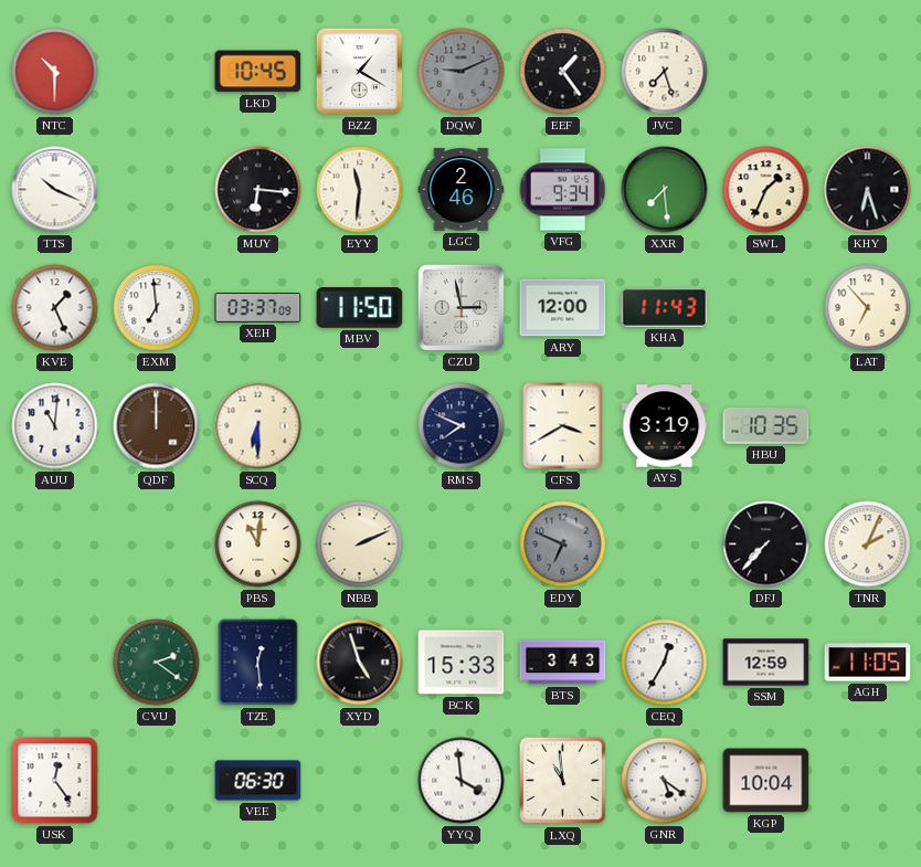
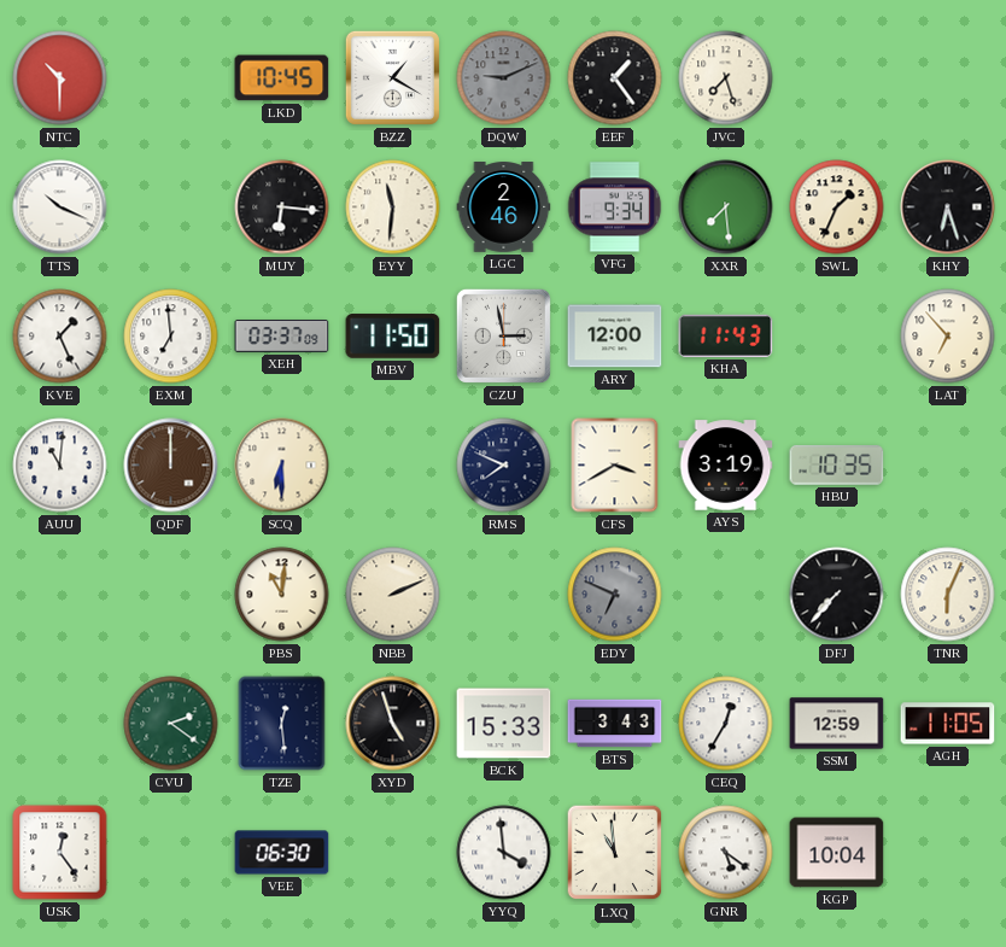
TNR: 2:04 -> 6:04
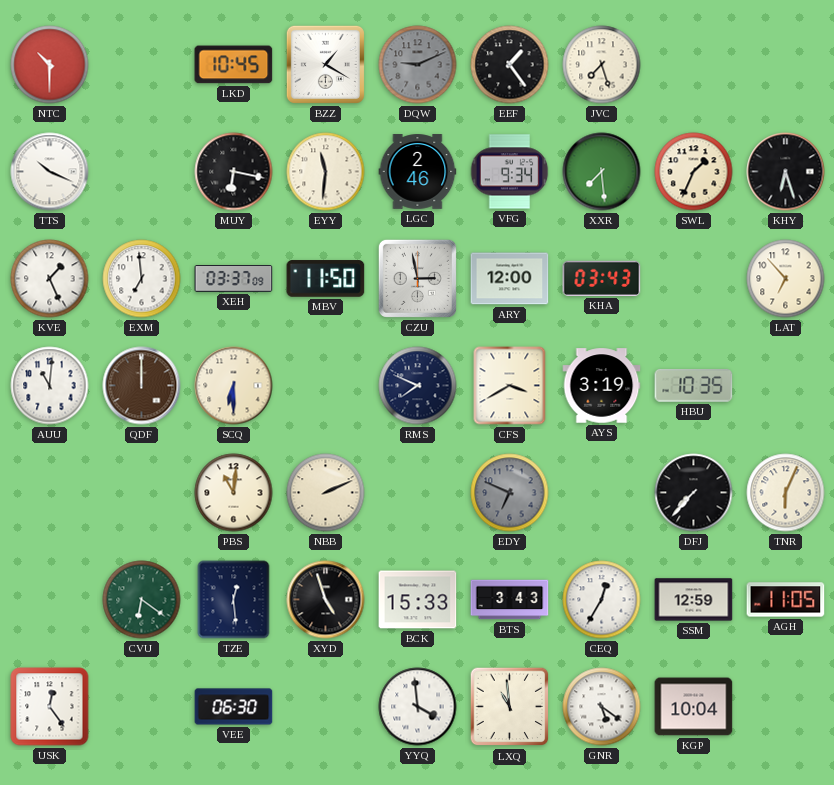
MUY: 6:16 -> 6:17
KHA: 11:43 -> 03:43
CVU: 2:21 -> 6:21
